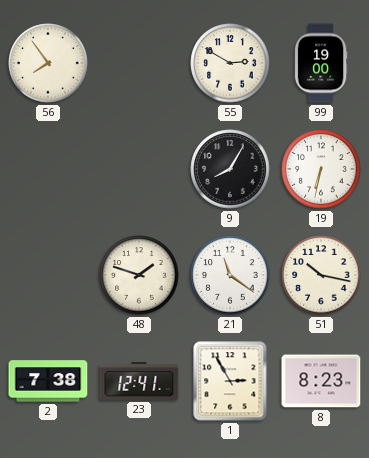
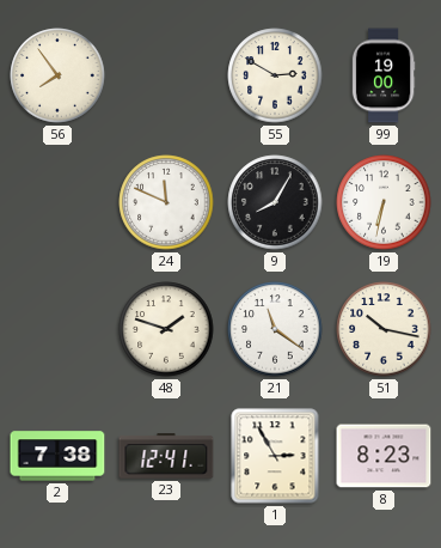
24: none -> 11:49
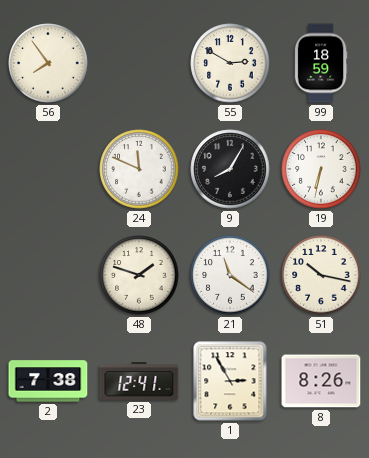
99: 19:00 -> 18:59
8: 8:23 -> 8:26
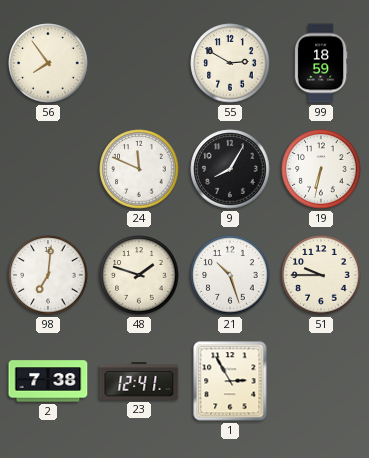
98: none -> 7:01
21: 11:21 -> 10:27
51: 10:17 -> 9:45
8: 8:26 -> none
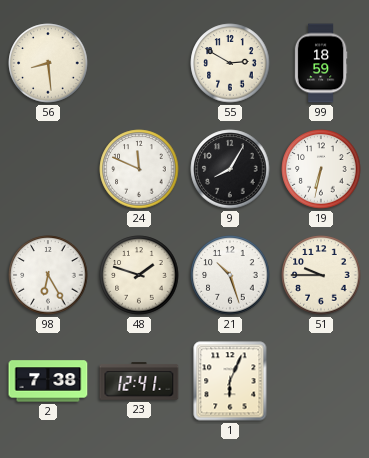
56: 7:54 -> 8:29
98: 7:01 -> 6:25
1: 2:55 -> 6:04
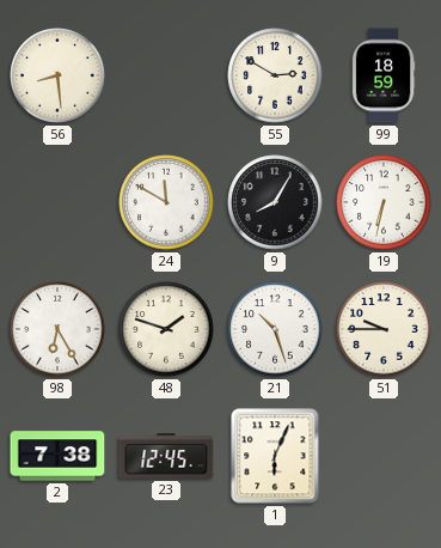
24: 11:49 -> 11:50
23: 12:41 -> 12:45
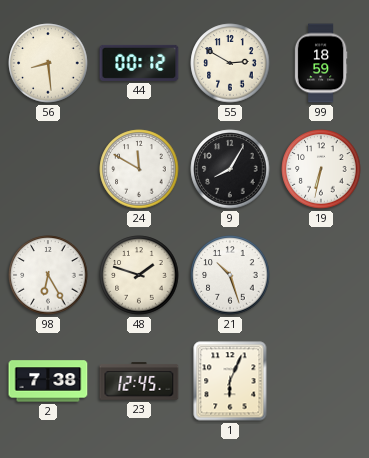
44: none -> 00:12
51: 9:45 -> none
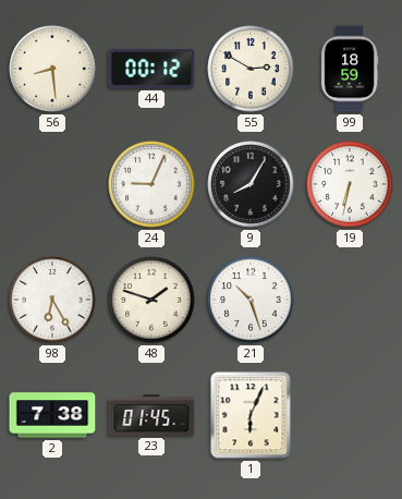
24: 11:50 -> 9:04
23: 12:45 -> 01:45
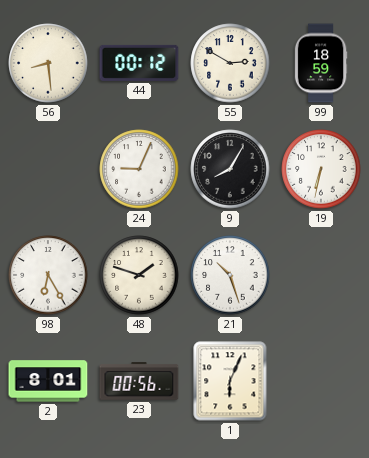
2: 7:38 -> 8:01
23: 01:45 -> 00:56
